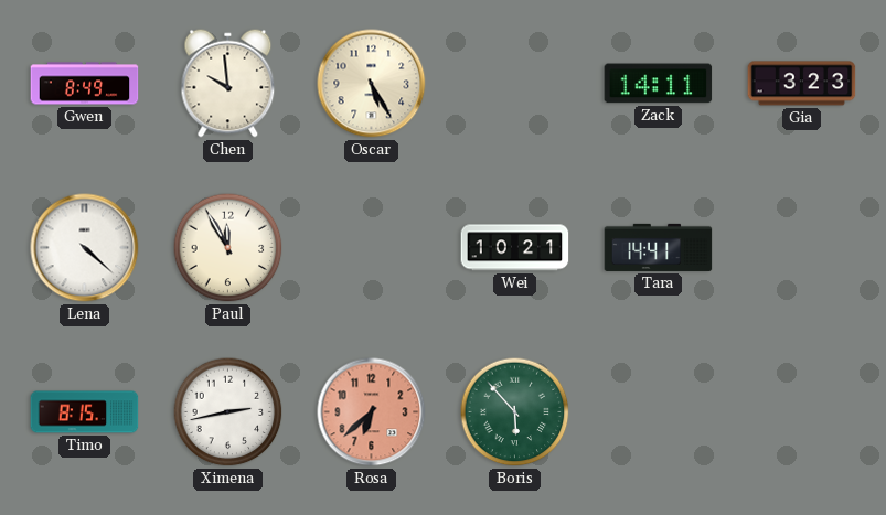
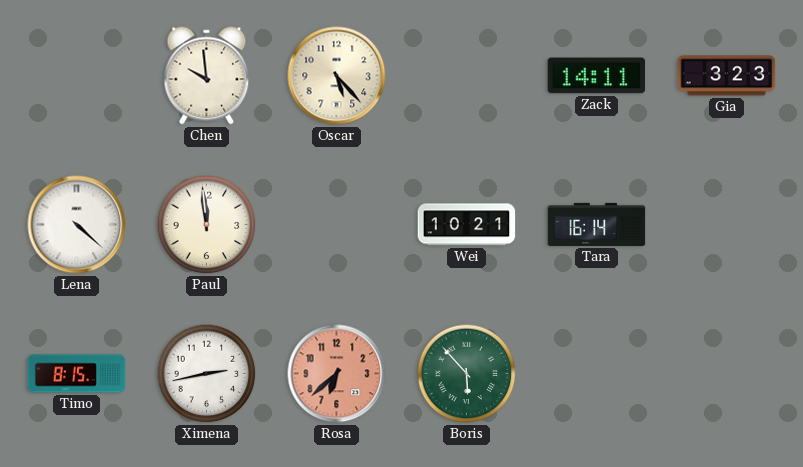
Gwen: 8:49 -> none
Oscar: 5:25 -> 5:23
Paul: 11:55 -> 11:59
Tara: 14:41 -> 16:14
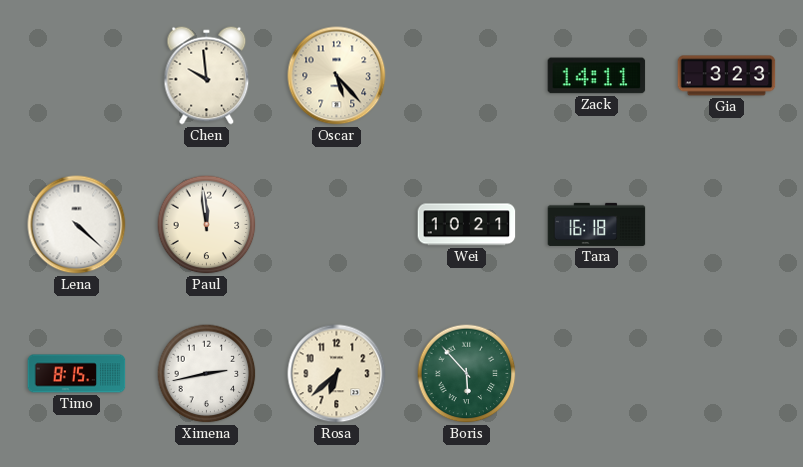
Tara: 16:14 -> 16:18
Rosa dial: salmon -> cream
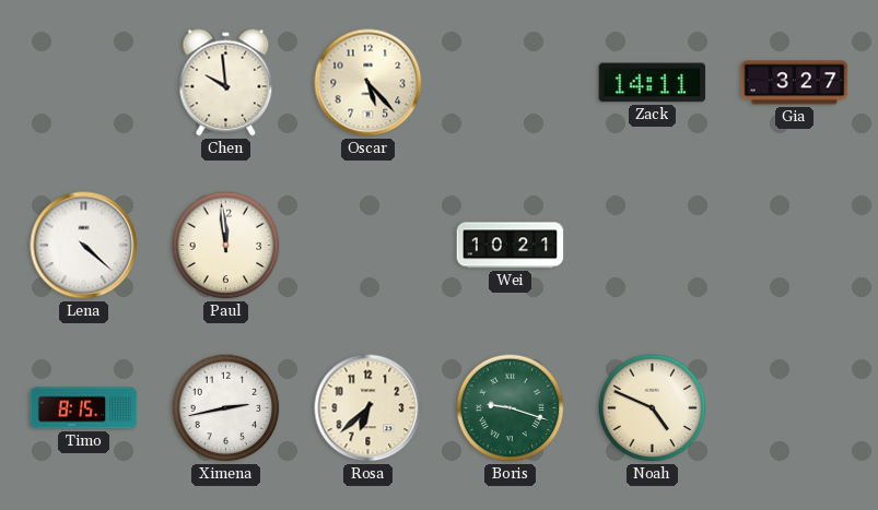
Gia: 3:23 -> 3:27
Tara: 16:18 -> none
Boris: 5:53 -> 9:18
Noah: none -> 4:49
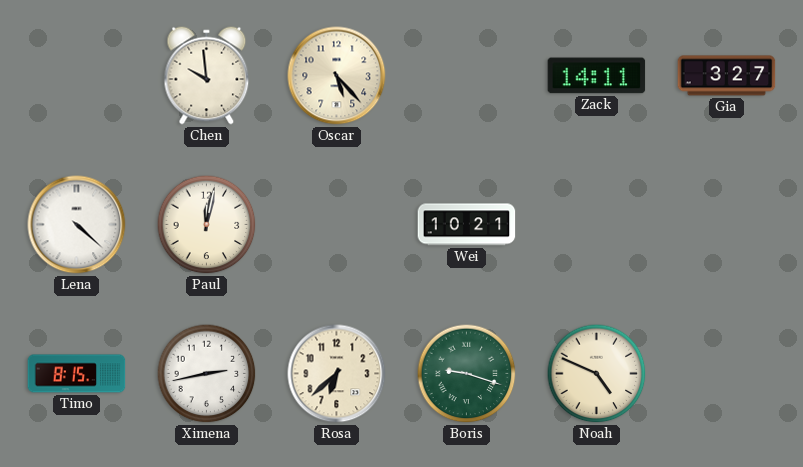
Paul: 11:59 -> 12:02
